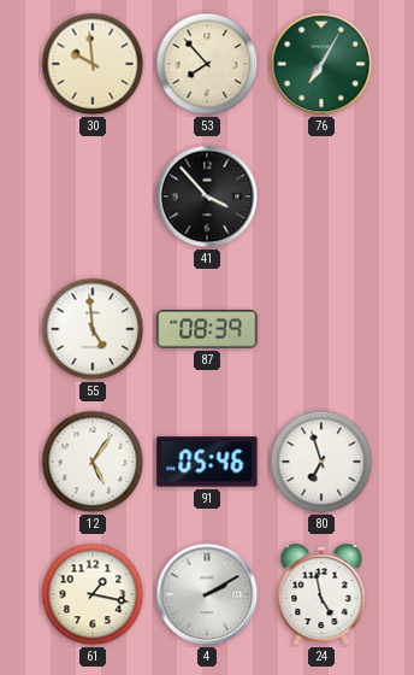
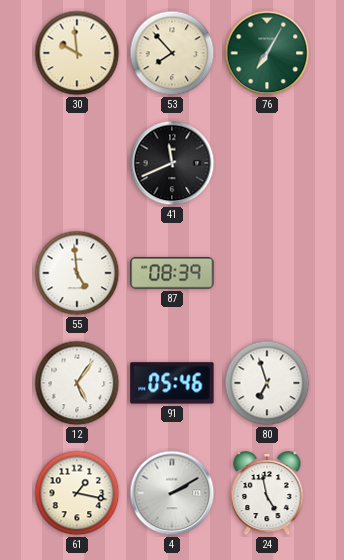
41: 3:53 -> 11:41
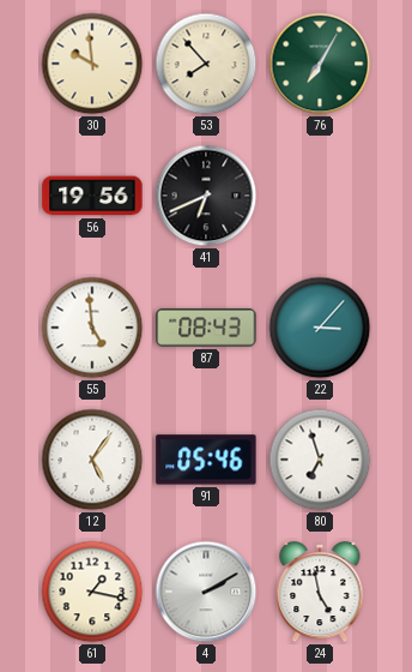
56: none -> 19:56
41: 11:41 -> 6:41
87: 08:39 -> 08:43
22: none -> 3:07
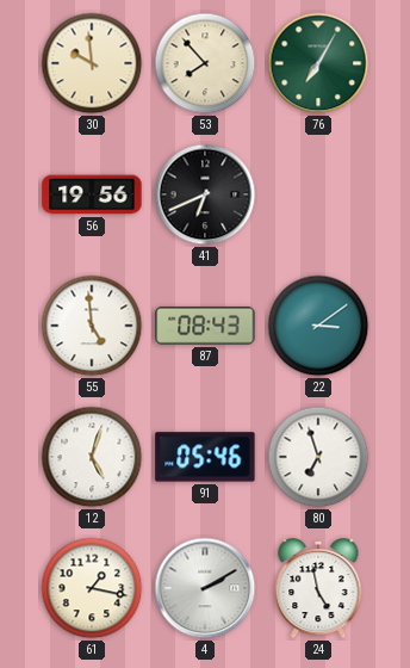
22: 3:07 -> 3:09
12: 5:06 -> 5:03
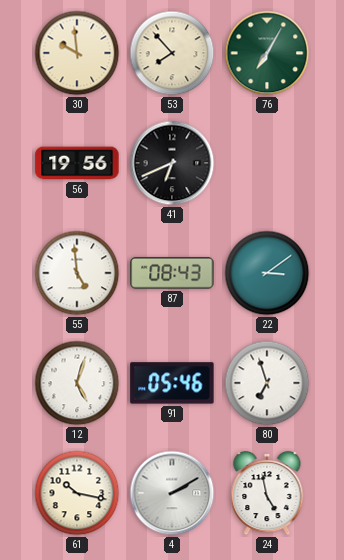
61: 1:17 -> 10:17
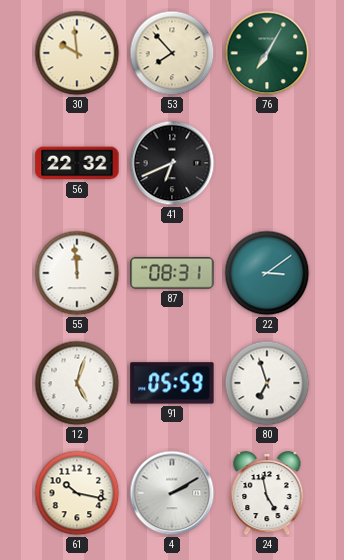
56: 19:56 -> 22:32
55: 4:59 -> 11:59
87: 08:43 -> 08:31
91: 05:46 -> 05:59
